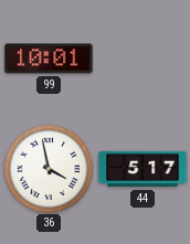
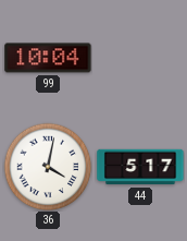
99: 10:01 -> 10:04
36: 3:58 -> 4:02
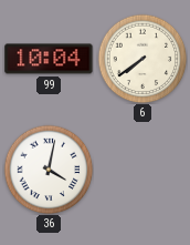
6: none -> 7:39
44: 5:17 -> none
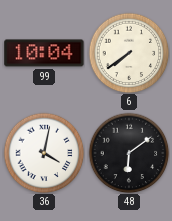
48: none -> 6:09
